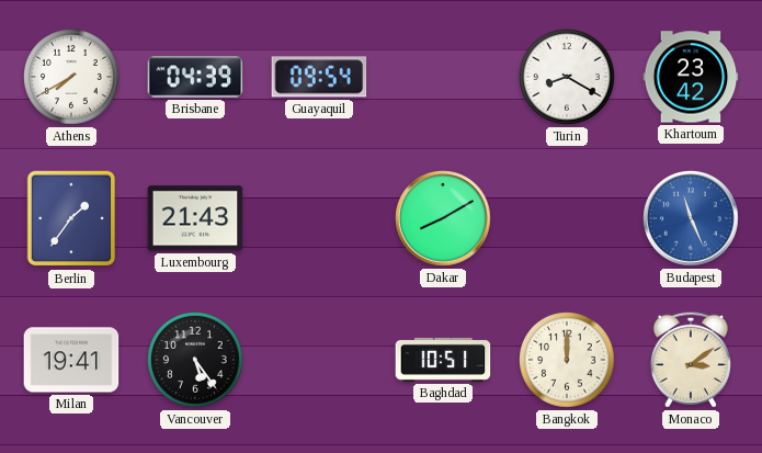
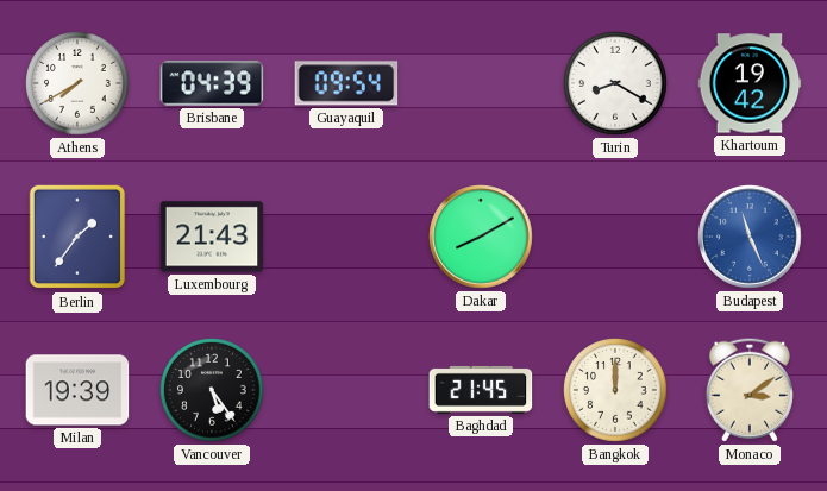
Khartoum: 23:42 -> 19:42
Milan: 19:41 -> 19:39
Baghdad: 10:51 -> 21:45
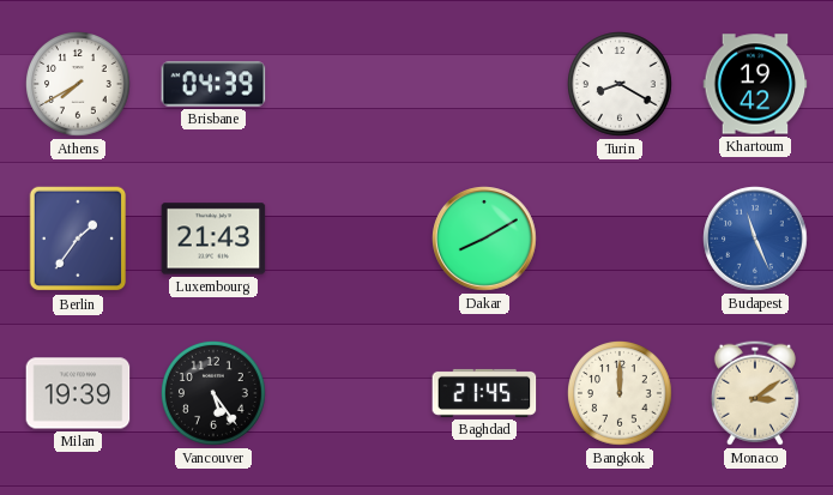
Guayaquil: 09:54 -> none
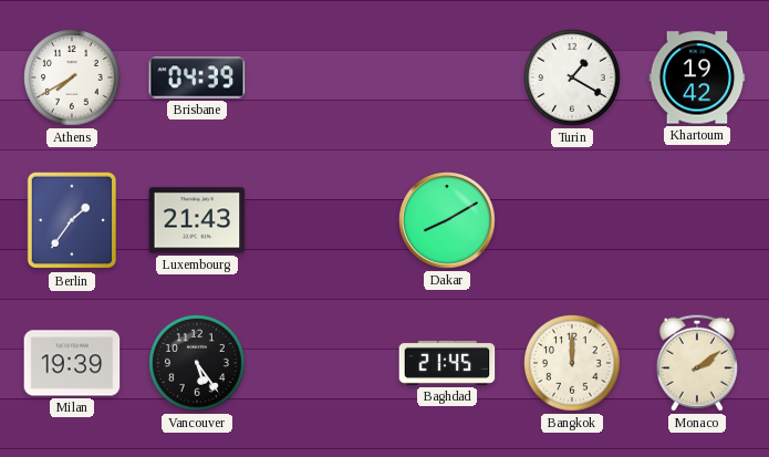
Turin: 8:20 -> 1:20
Budapest: 11:26 -> none
Monaco: 3:09 -> 2:09
